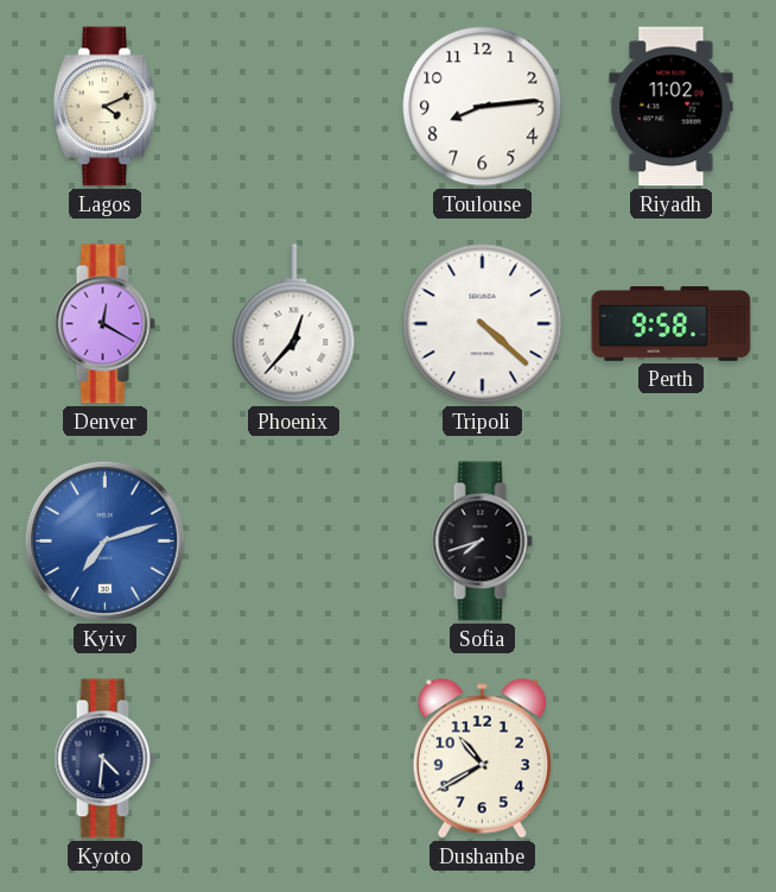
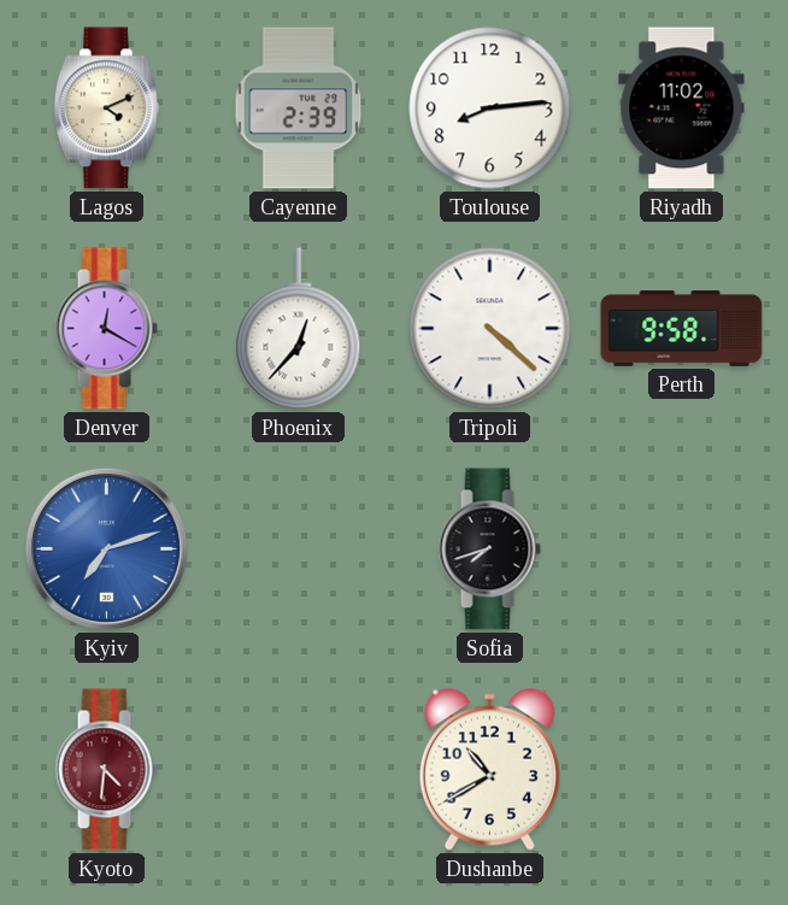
Cayenne: none -> 2:39
Kyoto dial: navy -> burgundy
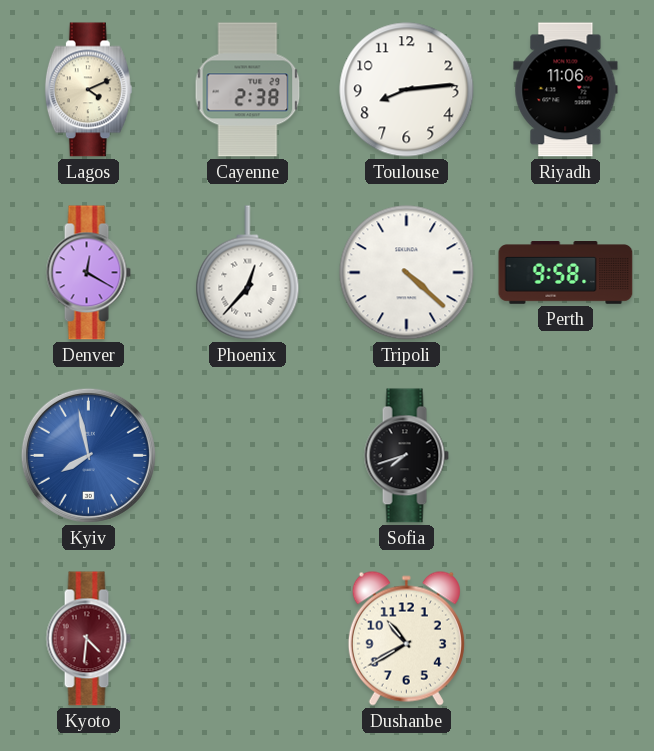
Cayenne: 2:39 -> 2:38
Riyadh: 11:02 -> 11:06
Kyiv: 7:12 -> 7:58
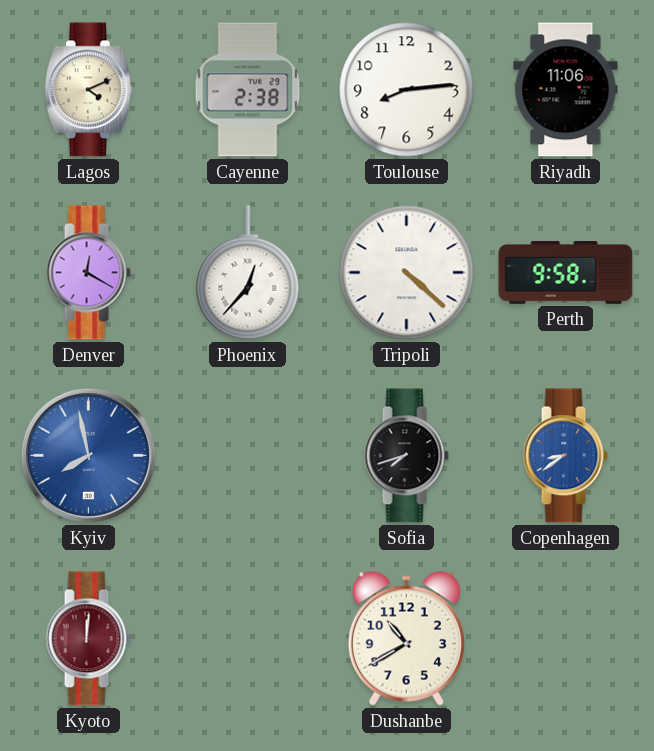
Copenhagen: none -> 8:39
Kyoto: 4:31 -> 12:01
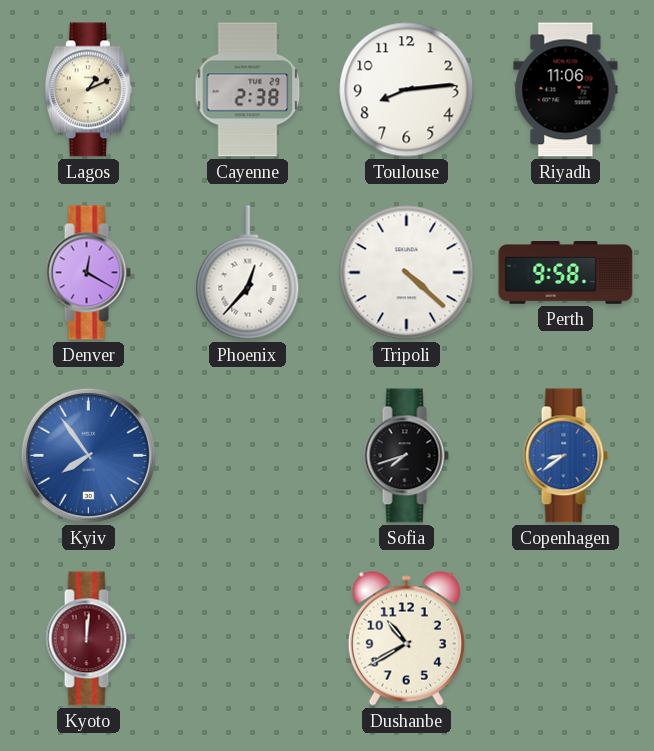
Lagos: 4:11 -> 1:11
Kyiv: 7:58 -> 7:54
